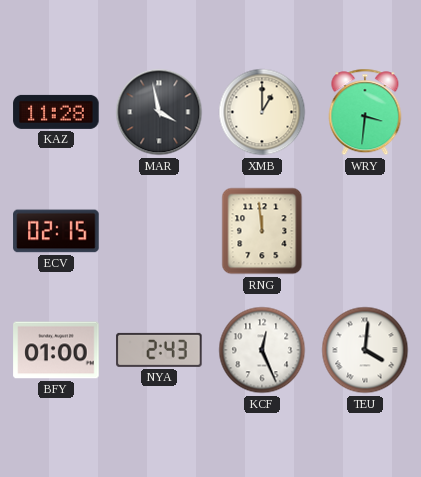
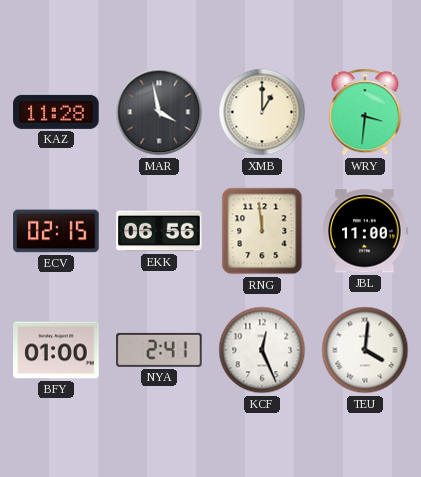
EKK: none -> 06:56
JBL: none -> 11:00
NYA: 2:43 -> 2:41
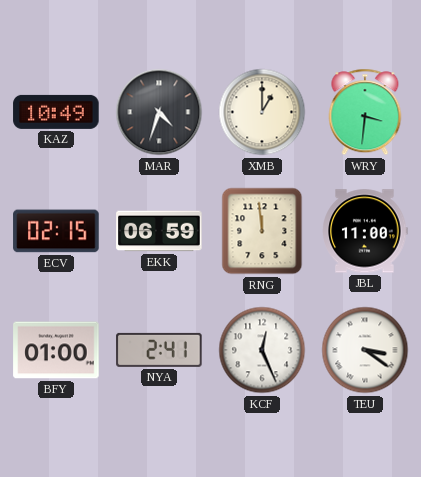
KAZ: 11:28 -> 10:49
MAR: 3:58 -> 4:33
EKK: 06:56 -> 06:59
TEU: 4:01 -> 3:21
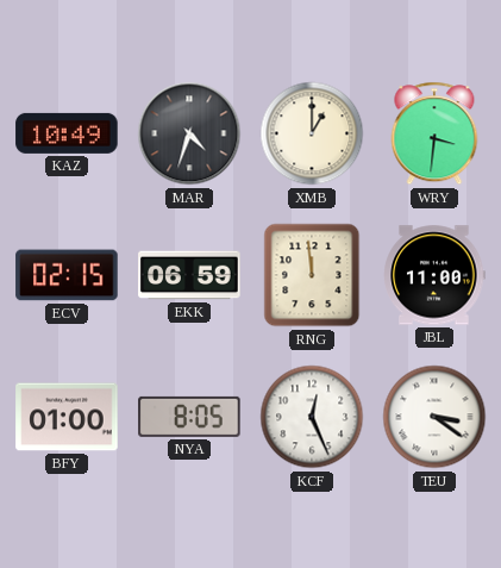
NYA: 2:41 -> 8:05
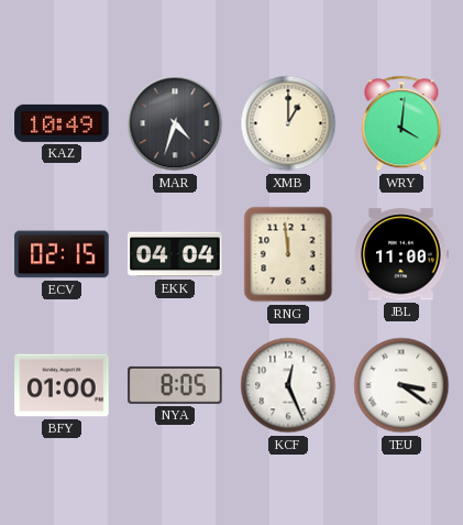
WRY: 3:31 -> 4:01
EKK: 06:59 -> 04:04
